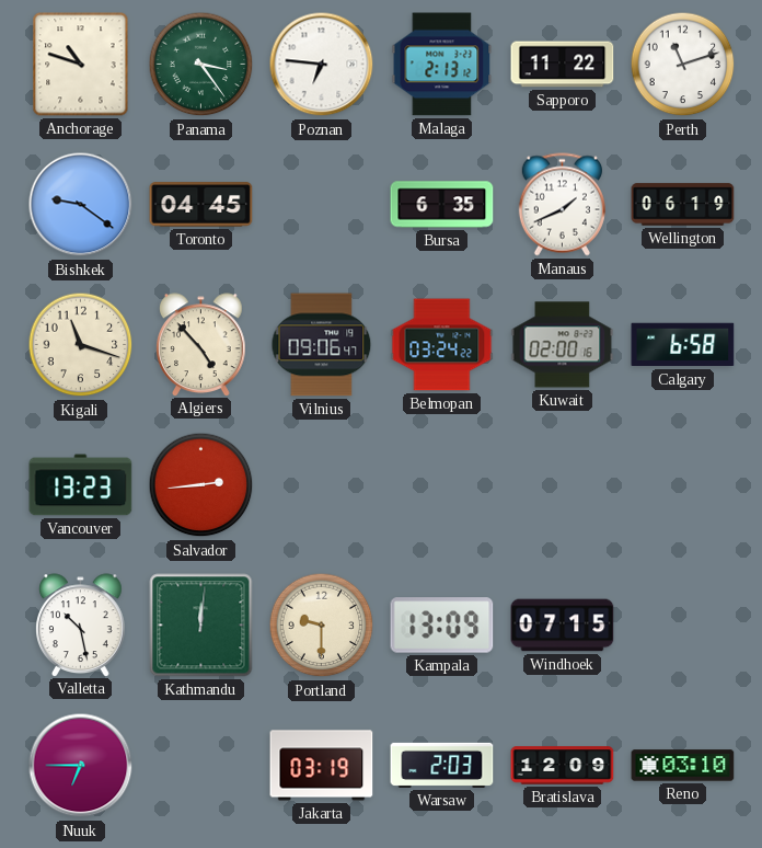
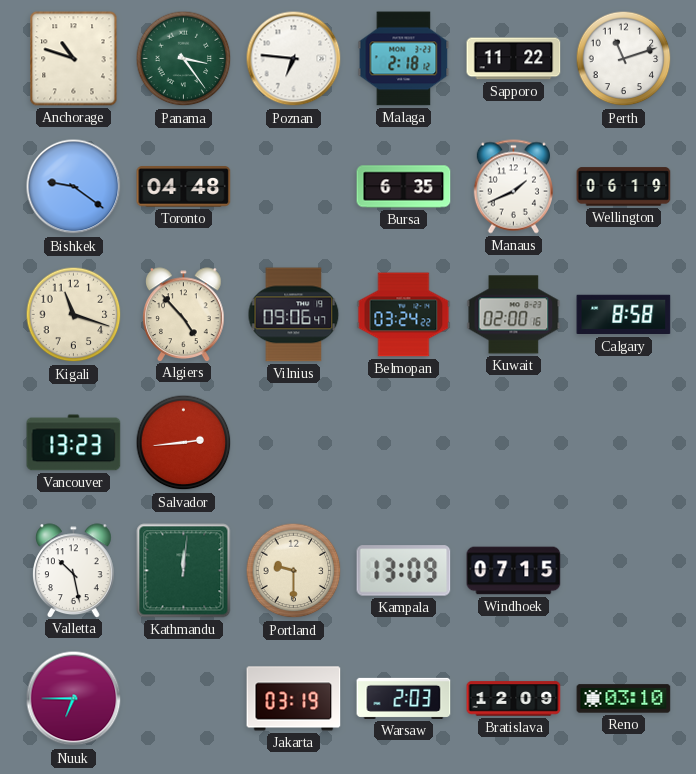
Malaga: 2:13 -> 2:18
Toronto: 04:45 -> 04:48
Calgary: 6:58 -> 8:58
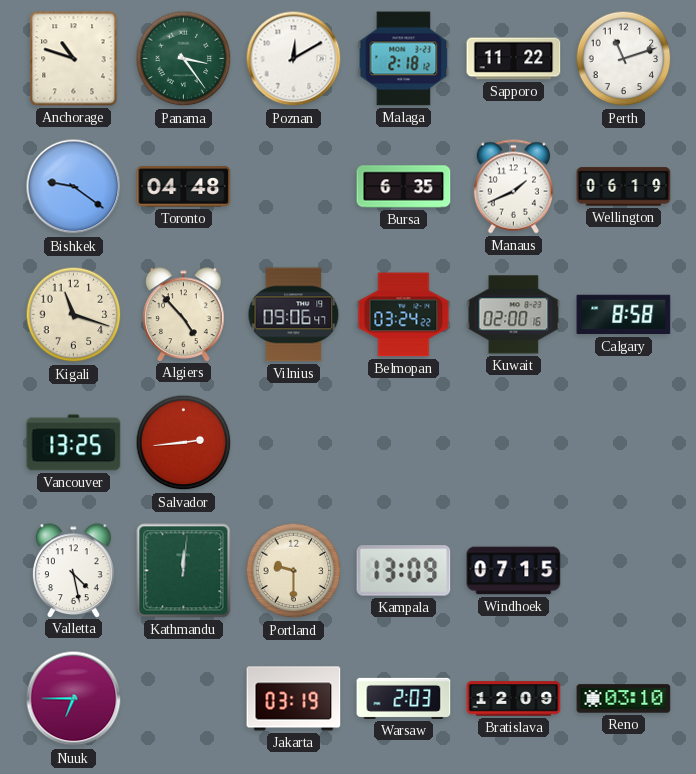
Poznan: 6:46 -> 12:10
Vancouver: 13:23 -> 13:25
Valletta: 10:28 -> 4:28
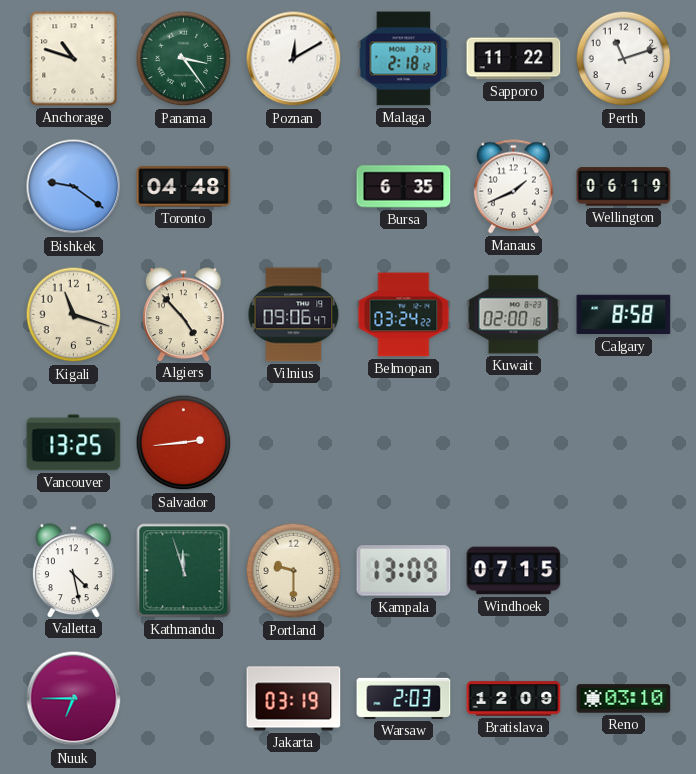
Kathmandu: 12:01 -> 11:57
